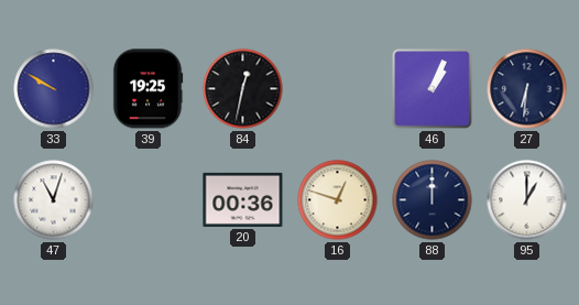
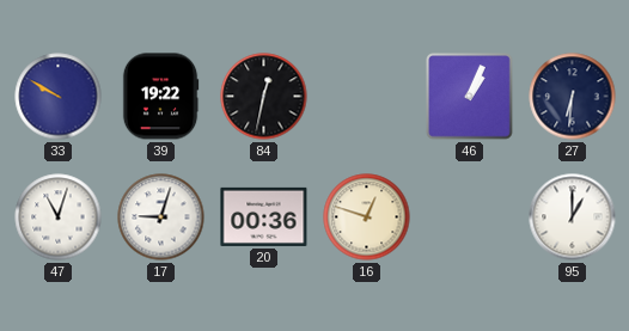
39: 19:25 -> 19:22
17: none -> 9:03
88: 12:00 -> none
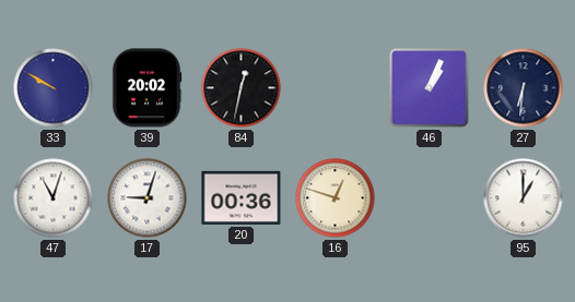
39: 19:22 -> 20:02
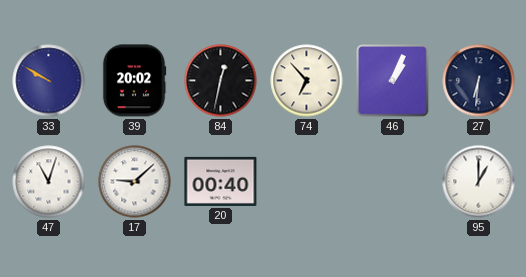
74: none -> 6:53
17: 9:03 -> 9:08
20: 00:36 -> 00:40
16: 12:48 -> none
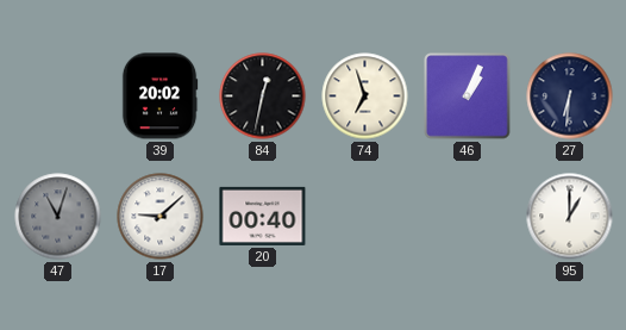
33: 9:50 -> none
74: 6:53 -> 6:57
47 dial: white -> grey
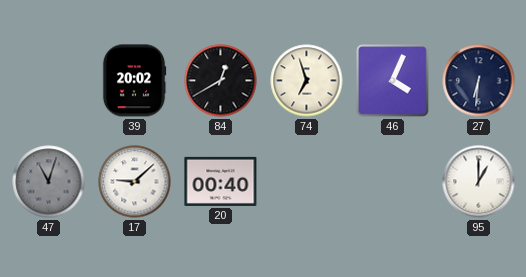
84: 12:32 -> 12:40
46: 1:04 -> 4:04
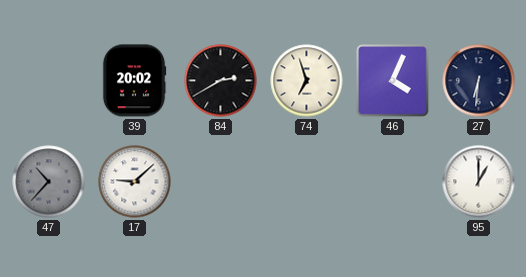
84: 12:40 -> 2:40
47: 11:03 -> 10:37
20: 00:40 -> none
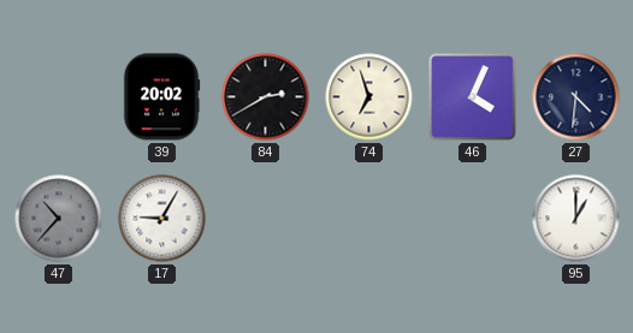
27: 6:31 -> 4:31
17: 9:08 -> 9:05
